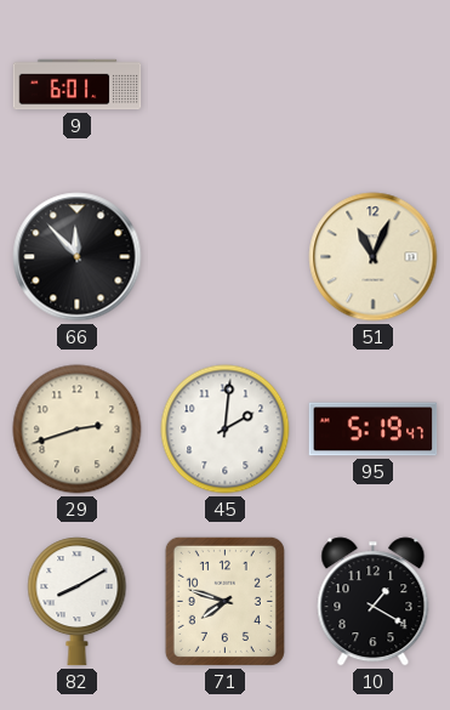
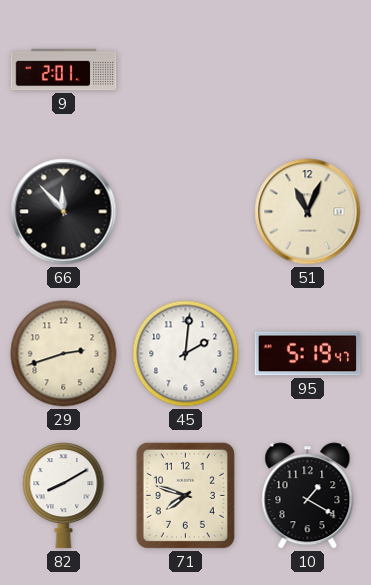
9: 6:01 -> 2:01
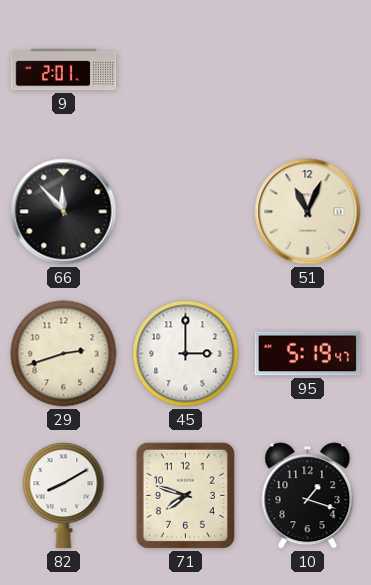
45: 2:01 -> 3:00
10: 1:20 -> 1:18
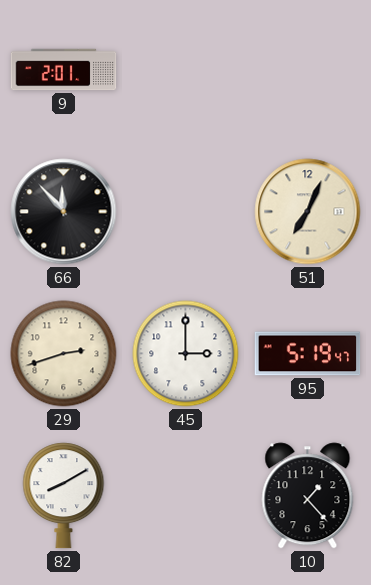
51: 11:04 -> 7:04
71: 7:48 -> none
10: 1:18 -> 1:23
